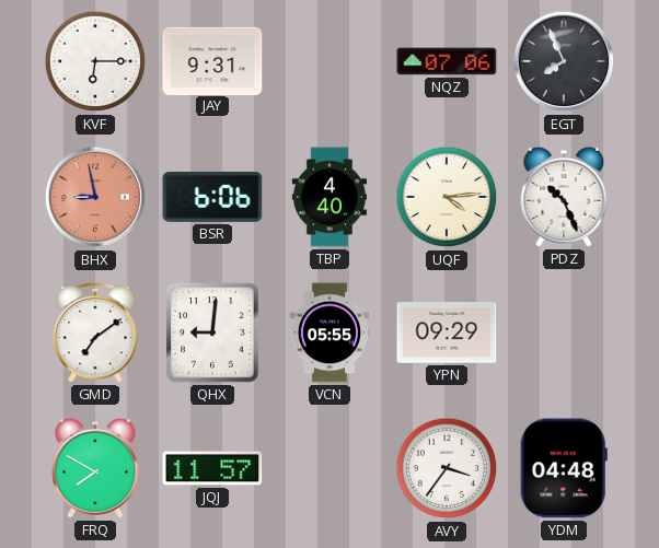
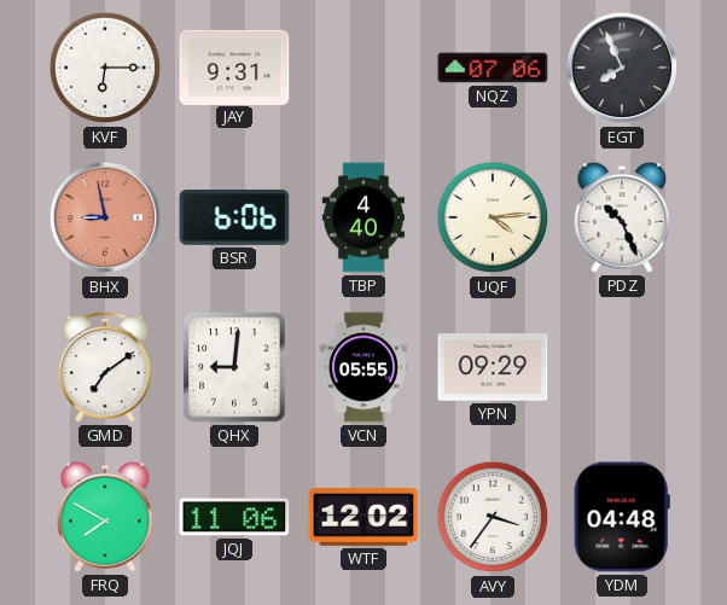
JQJ: 11:57 -> 11:06
WTF: none -> 12:02
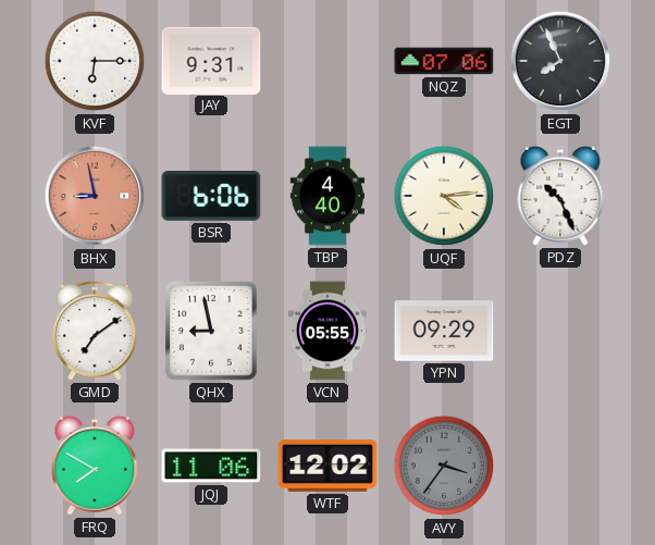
QHX: 9:01 -> 8:58
AVY dial: white -> grey
YDM: 04:48 -> none
